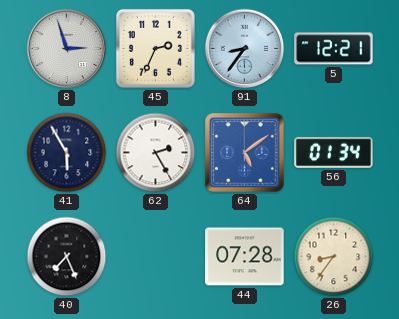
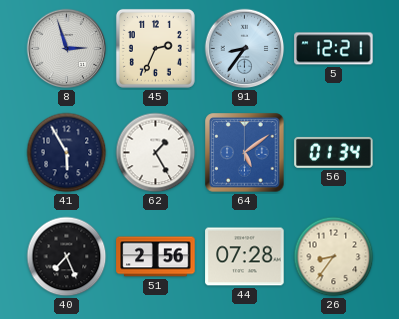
62: 2:25 -> 1:25
51: none -> 2:56
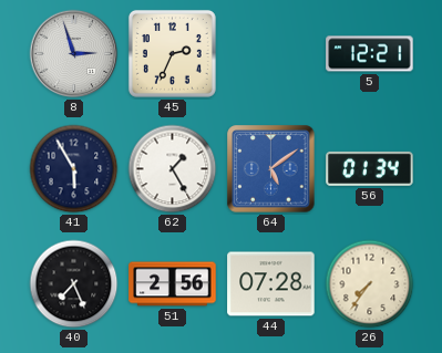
91: 8:36 -> none
26: 8:36 -> 7:36
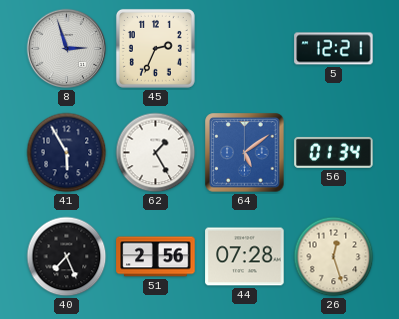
26: 7:36 -> 12:27
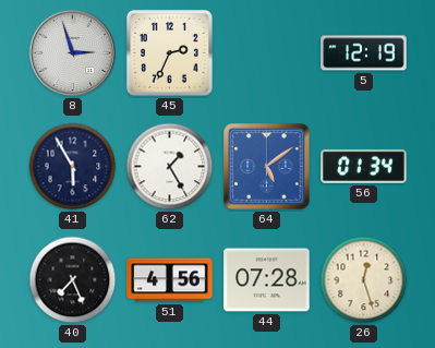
5: 12:21 -> 12:19
51: 2:56 -> 4:56
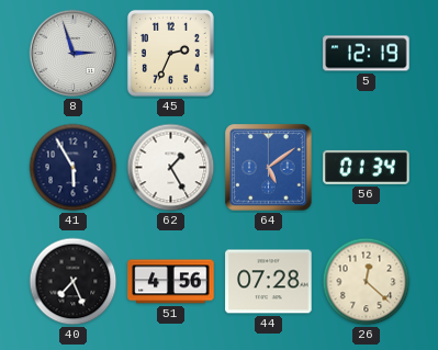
26: 12:27 -> 12:22
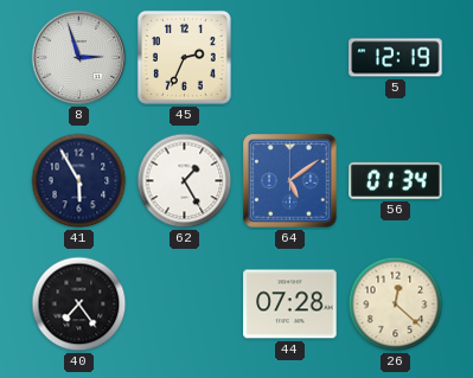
40: 7:26 -> 7:24
51: 4:56 -> none
